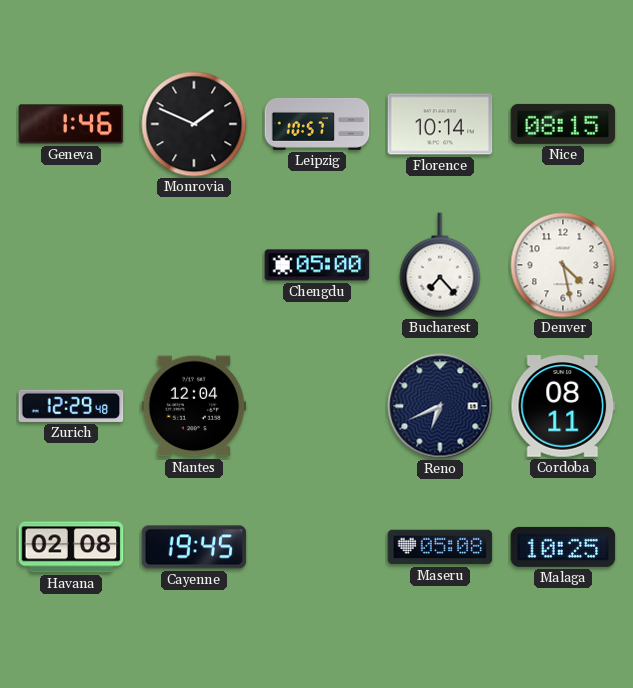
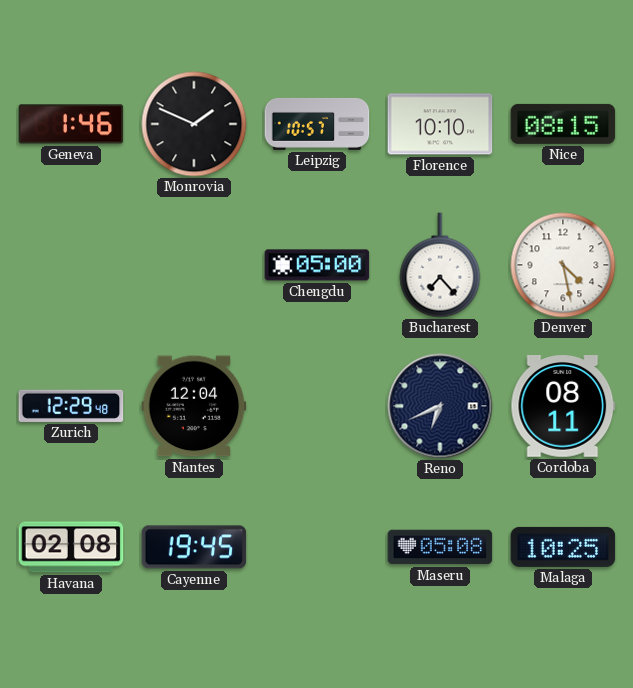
Florence: 10:14 -> 10:10
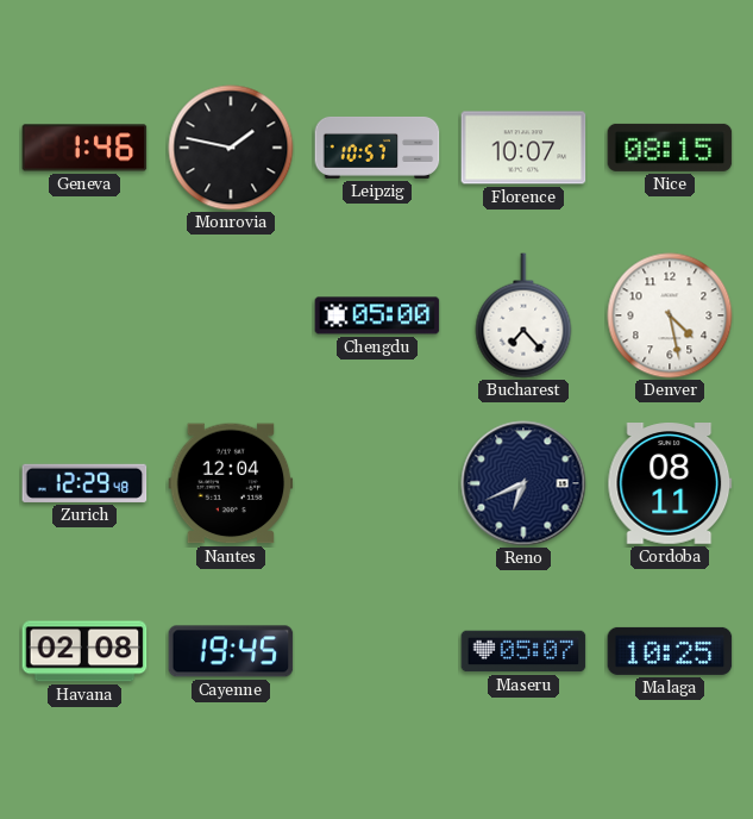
Monrovia: 1:49 -> 1:47
Florence: 10:10 -> 10:07
Maseru: 05:08 -> 05:07
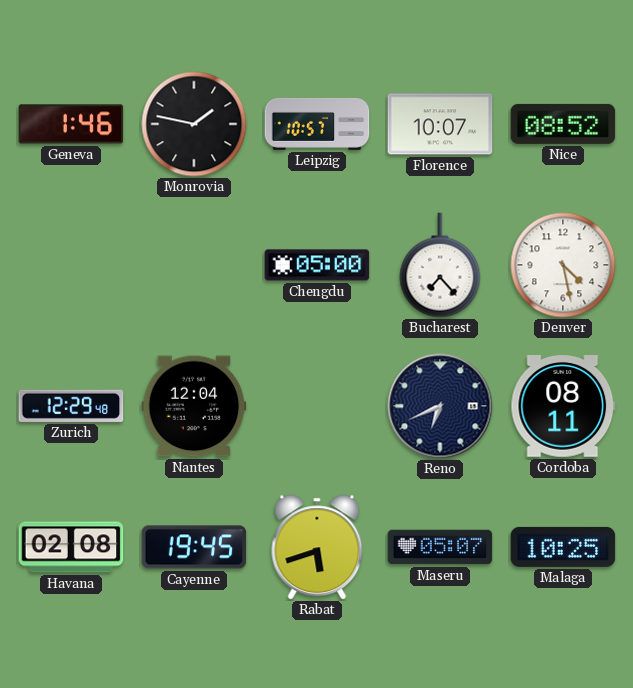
Nice: 08:15 -> 08:52
Rabat: none -> 5:42
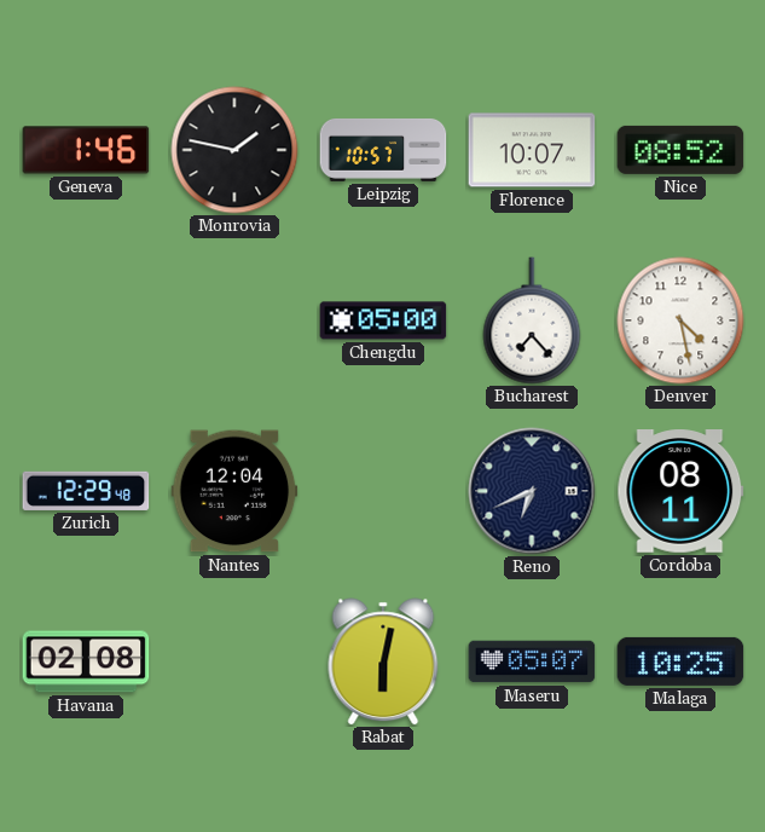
Cayenne: 19:45 -> none
Rabat: 5:42 -> 6:02
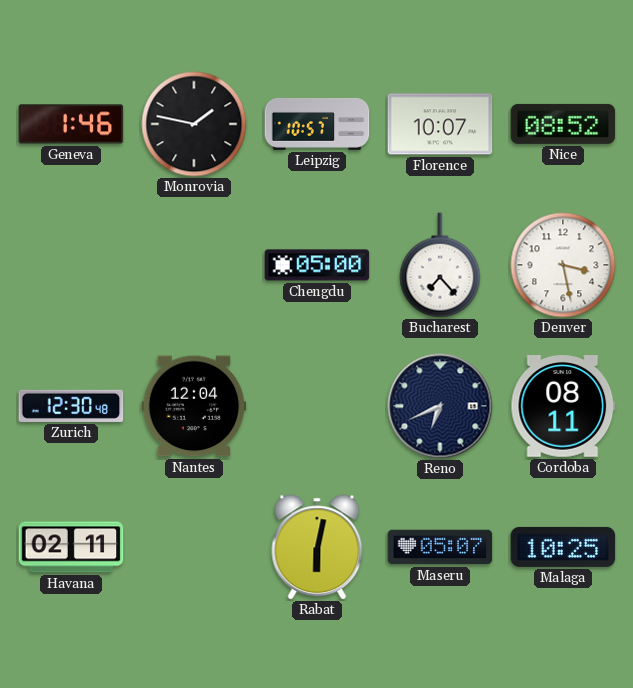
Denver: 4:28 -> 3:28
Zurich: 12:29 -> 12:30
Havana: 02:08 -> 02:11
